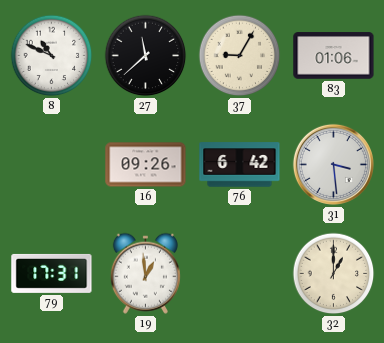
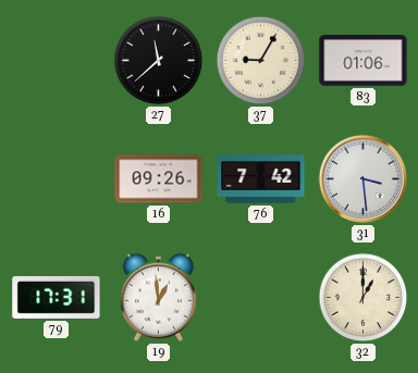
8: 10:49 -> none
76: 6:42 -> 7:42
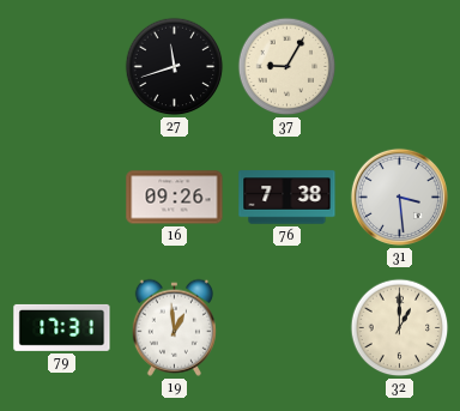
27: 11:38 -> 11:42
83: 01:06 -> none
76: 7:42 -> 7:38
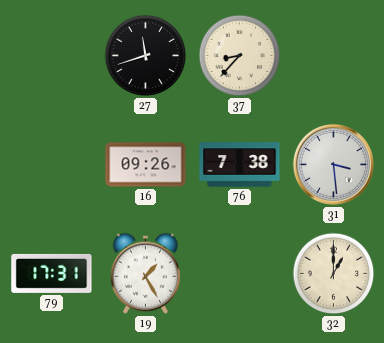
37: 9:05 -> 8:37
19: 12:59 -> 1:25
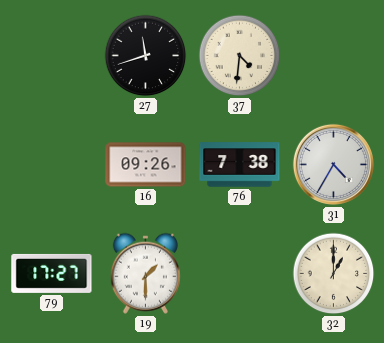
37: 8:37 -> 4:31
31: 3:29 -> 4:35
79: 17:31 -> 17:27
19: 1:25 -> 1:30
